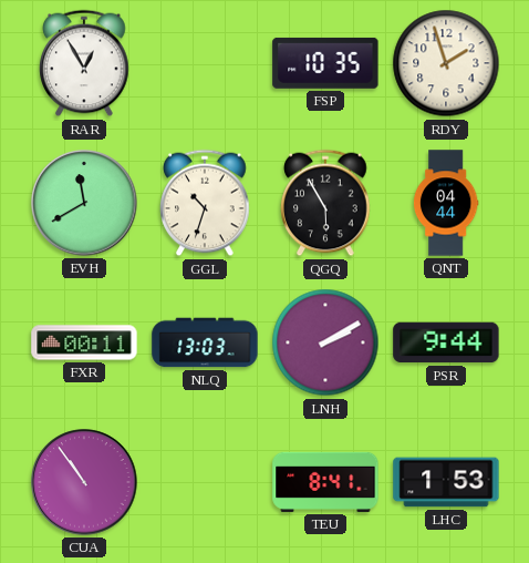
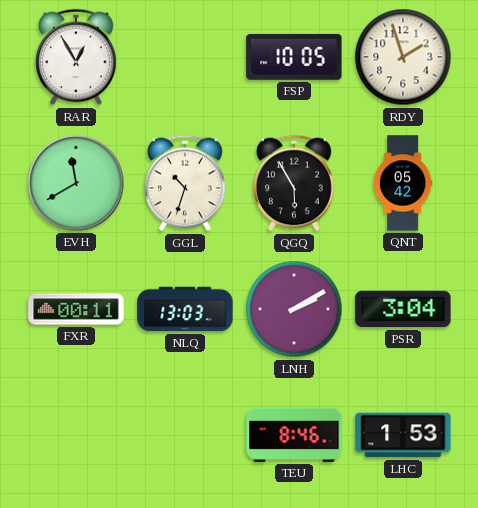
FSP: 10:35 -> 10:05
QNT: 04:44 -> 05:42
PSR: 9:44 -> 3:04
CUA: 10:54 -> none
TEU: 8:41 -> 8:46
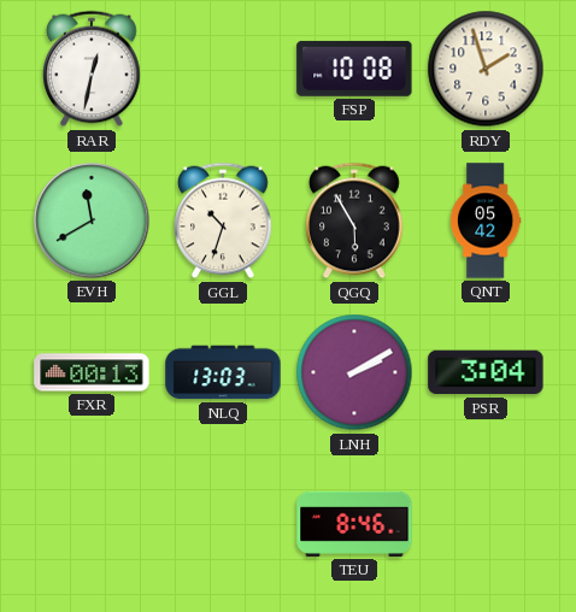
RAR: 12:55 -> 12:32
FSP: 10:05 -> 10:08
FXR: 00:11 -> 00:13
LHC: 1:53 -> none
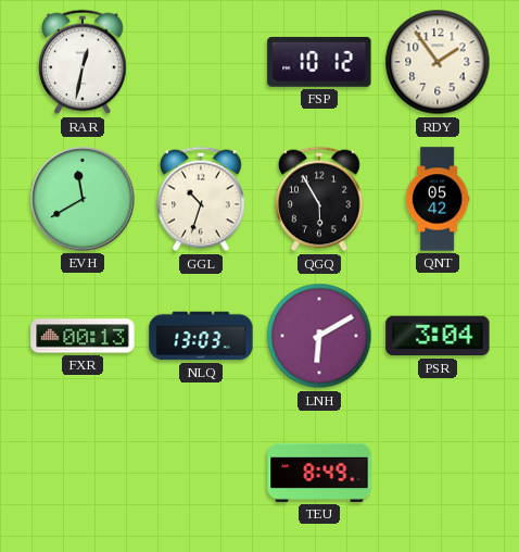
FSP: 10:08 -> 10:12
RDY: 1:57 -> 1:54
LNH: 2:10 -> 6:10
TEU: 8:46 -> 8:49
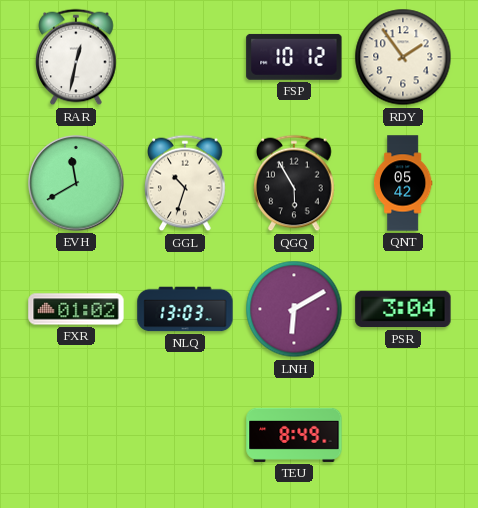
FXR: 00:13 -> 01:02
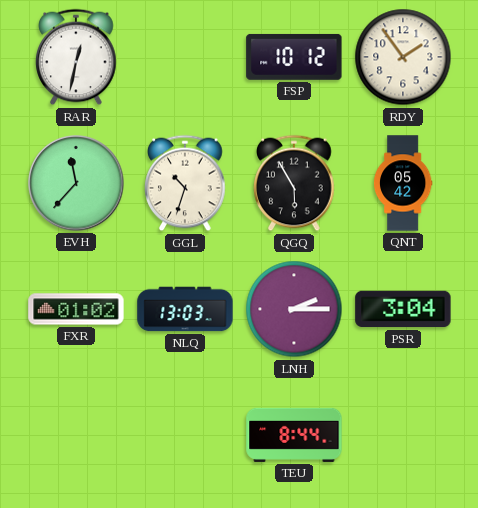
EVH: 11:40 -> 11:37
LNH: 6:10 -> 2:15
TEU: 8:49 -> 8:44
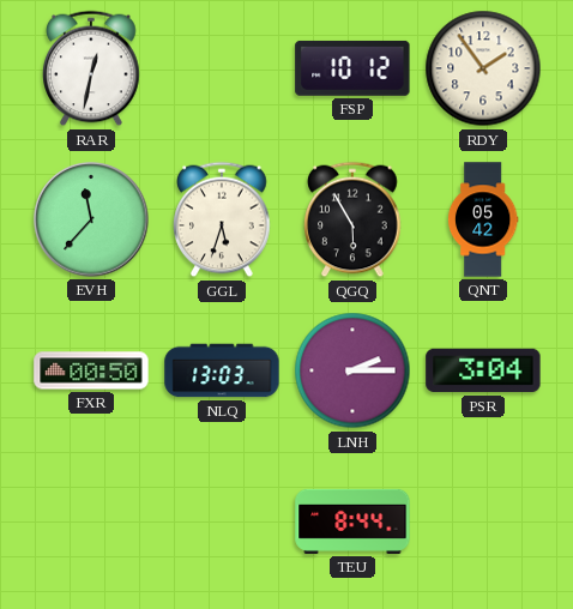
GGL: 10:33 -> 5:33
FXR: 01:02 -> 00:50
